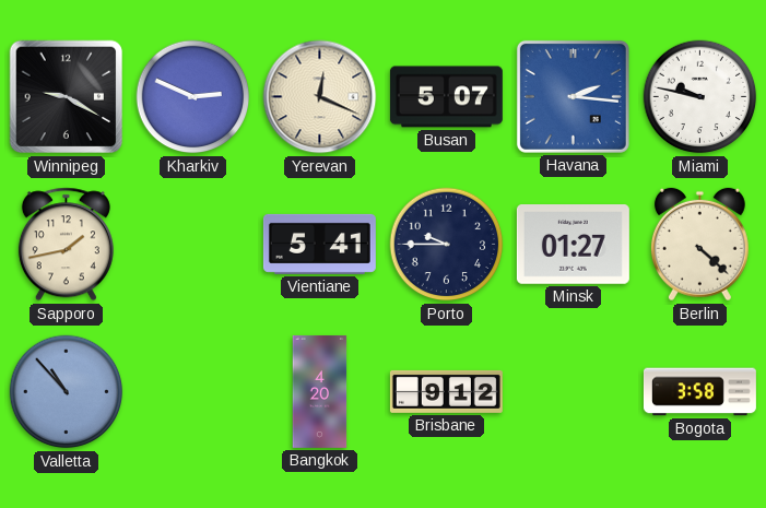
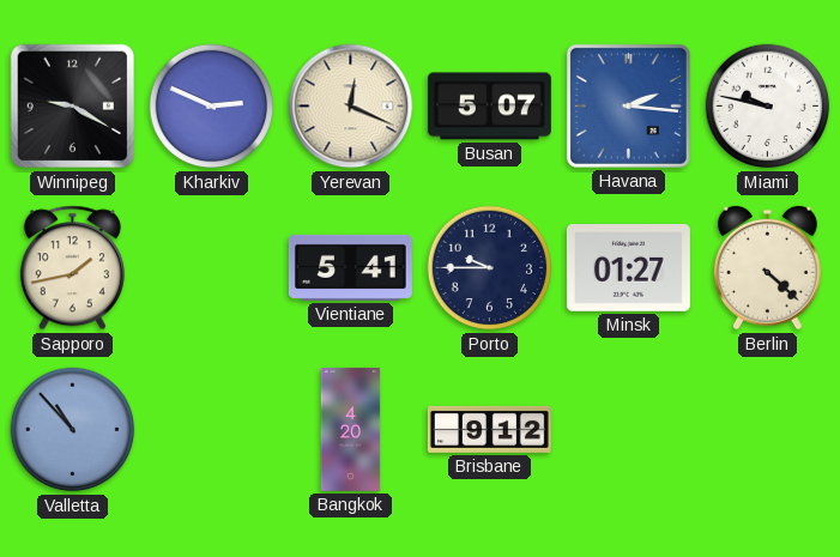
Bogota: 3:58 -> none
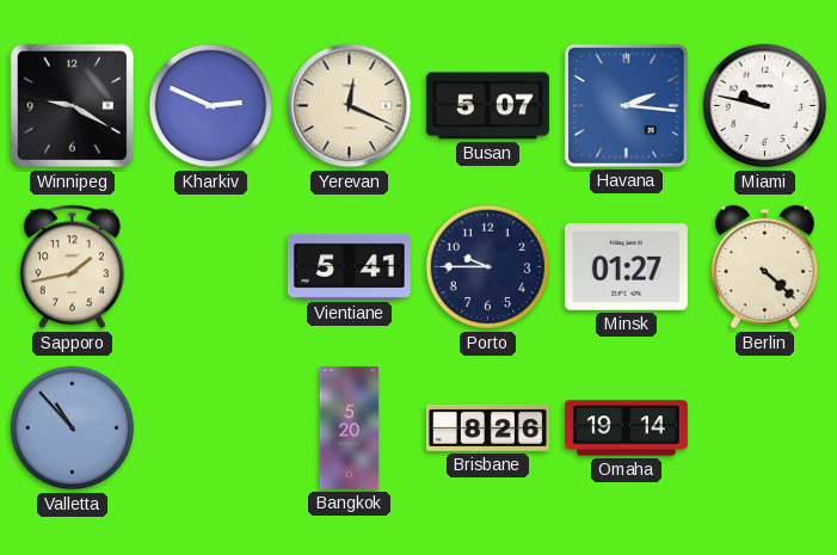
Bangkok: 4:20 -> 5:20
Brisbane: 9:12 -> 8:26
Omaha: none -> 19:14
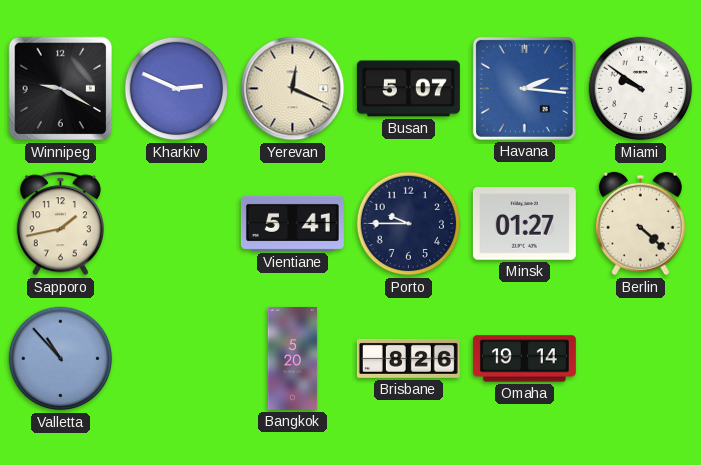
Miami: 9:47 -> 9:51
